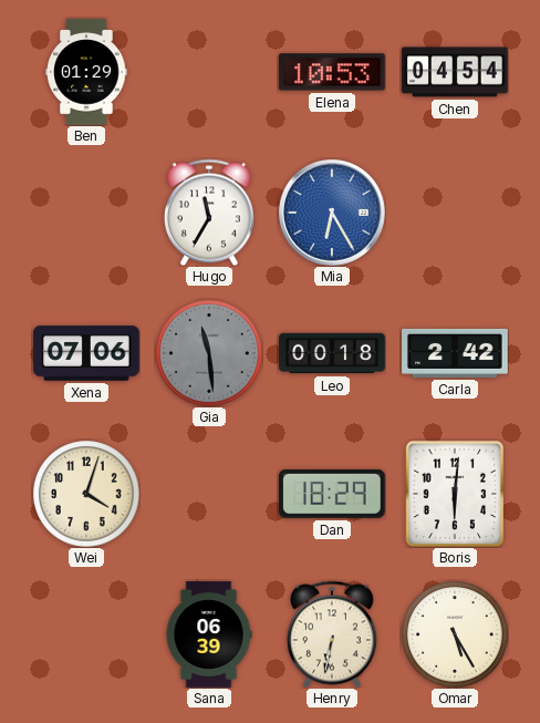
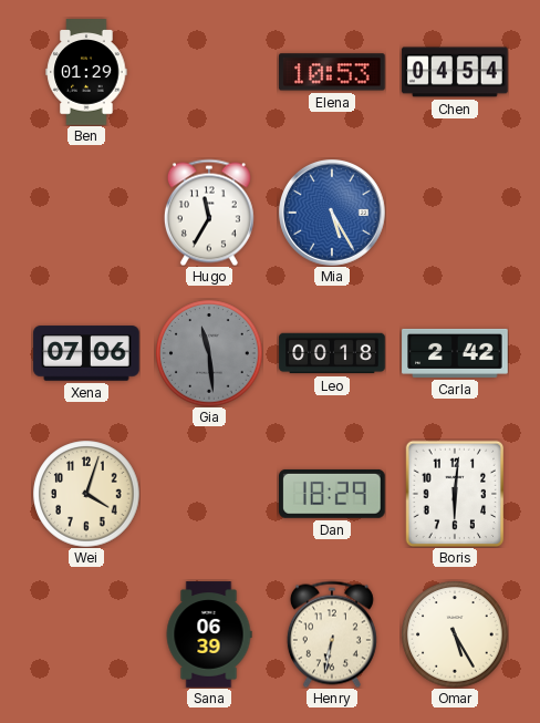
Mia: 6:25 -> 5:25
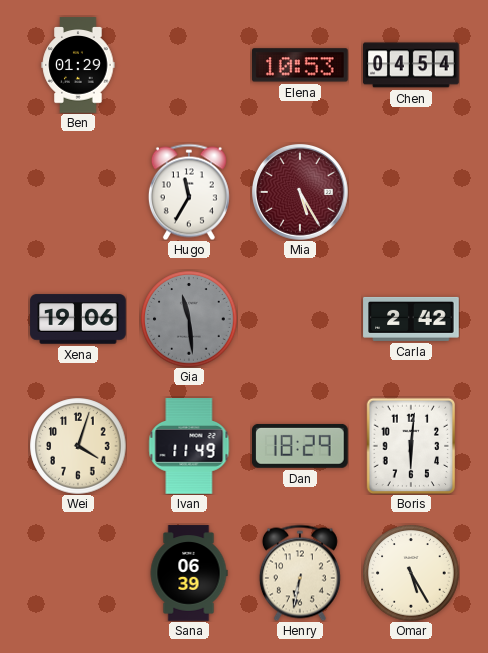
Mia dial: blue -> burgundy
Xena: 07:06 -> 19:06
Leo: 00:18 -> none
Ivan: none -> 11:49
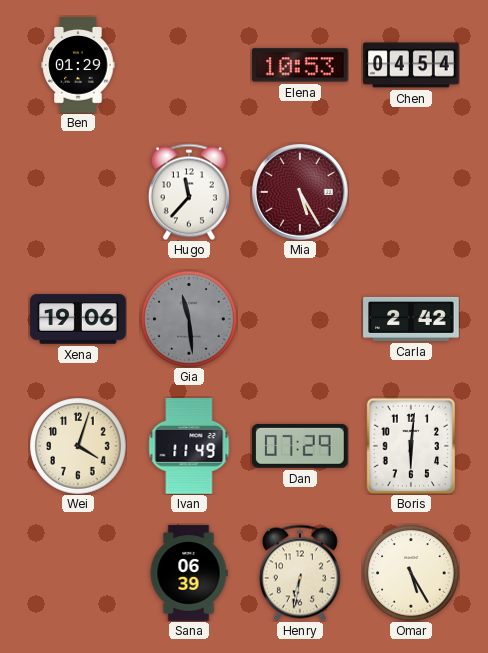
Hugo: 11:35 -> 11:37
Dan: 18:29 -> 07:29
